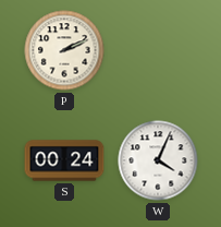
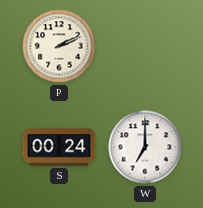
W: 4:04 -> 7:00
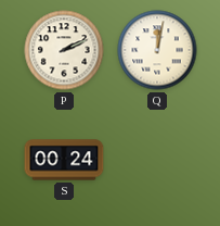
Q: none -> 12:02
W: 7:00 -> none
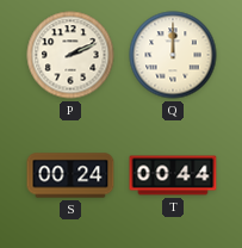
Q: 12:02 -> 12:00
T: none -> 00:44
